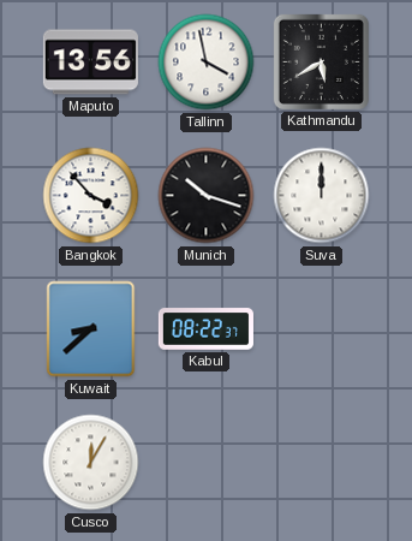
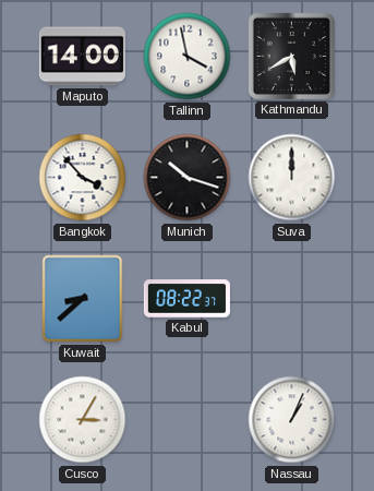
Maputo: 13:56 -> 14:00
Cusco: 12:05 -> 3:05
Nassau: none -> 1:04
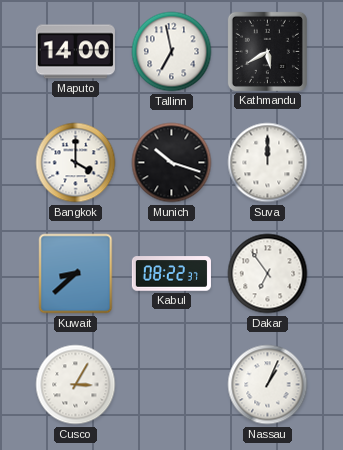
Tallinn: 3:58 -> 6:58
Bangkok: 3:53 -> 4:00
Dakar: none -> 6:54
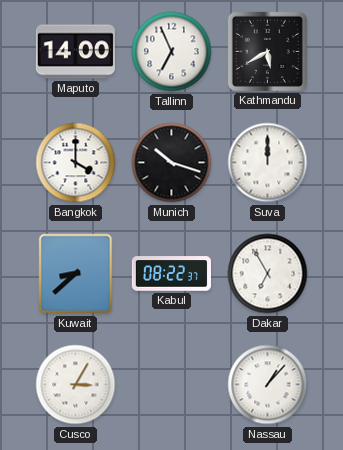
Tallinn: 6:58 -> 6:56
Dakar: 6:54 -> 6:55
Nassau: 1:04 -> 1:07
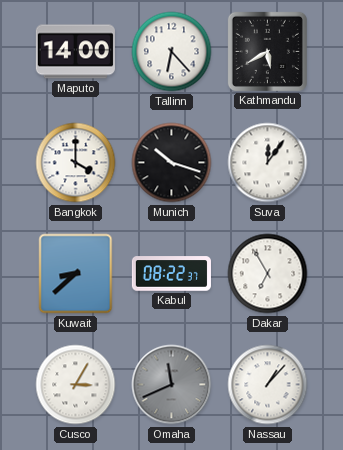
Tallinn: 6:56 -> 6:23
Suva: 12:00 -> 12:06
Omaha: none -> 11:41
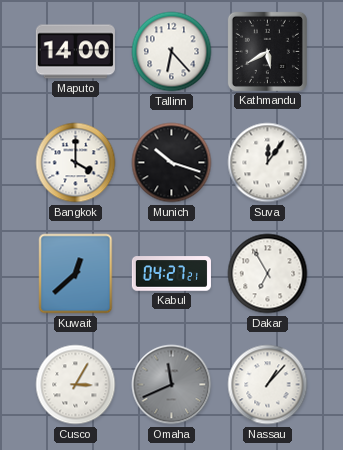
Kuwait: 8:38 -> 12:38
Kabul: 08:22 -> 04:27
